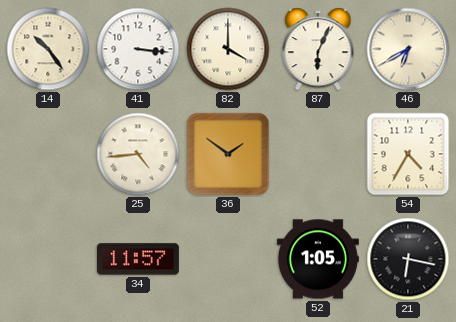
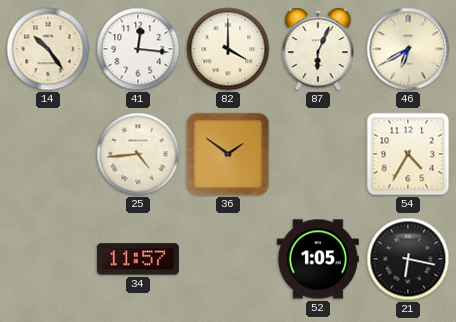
41: 3:16 -> 12:16
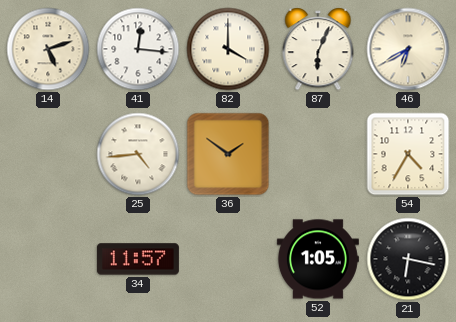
14: 10:24 -> 5:12
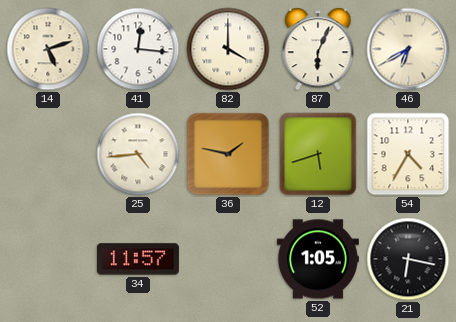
36: 1:51 -> 1:47
12: none -> 5:42
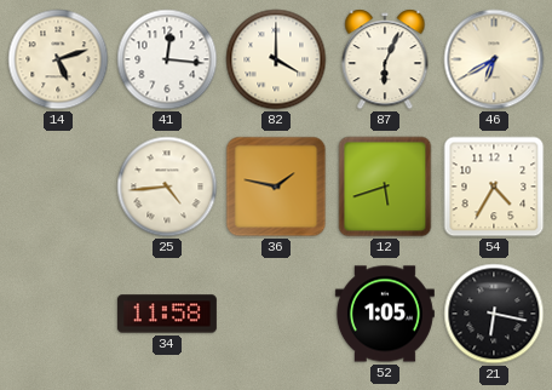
34: 11:57 -> 11:58
